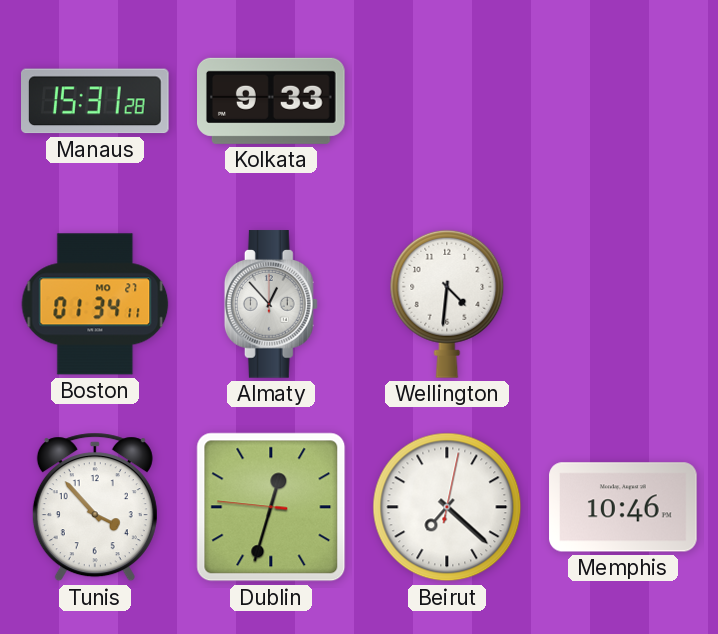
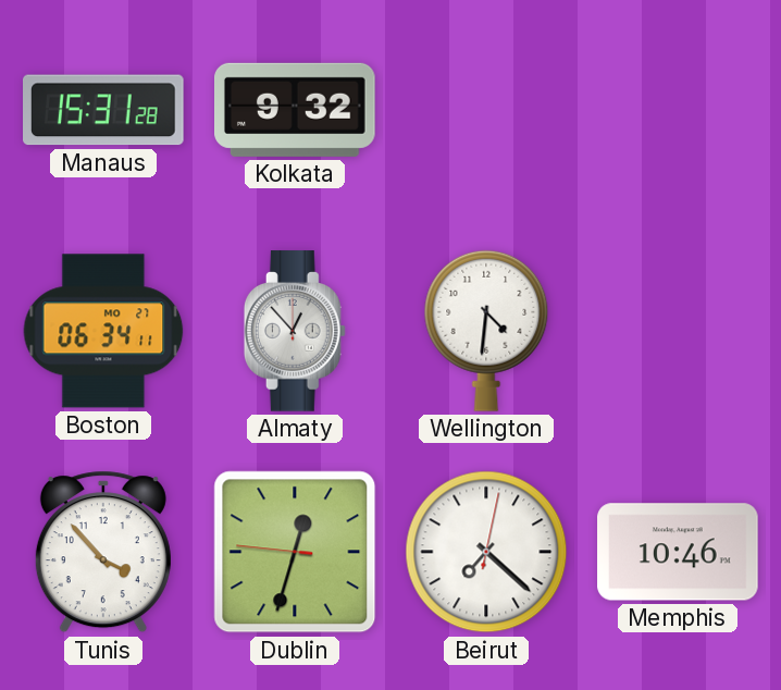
Kolkata: 9:33 -> 9:32
Boston: 01:34 -> 06:34
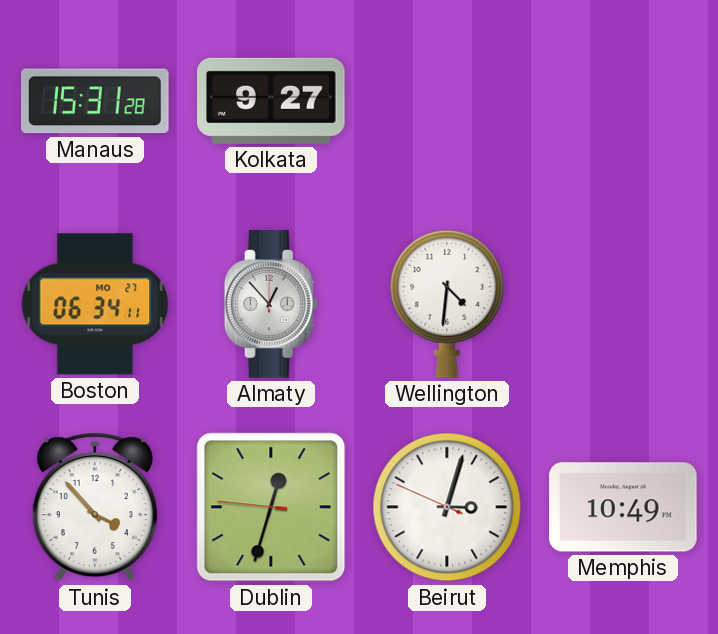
Kolkata: 9:32 -> 9:27
Beirut: 7:22 -> 3:02
Memphis: 10:46 -> 10:49
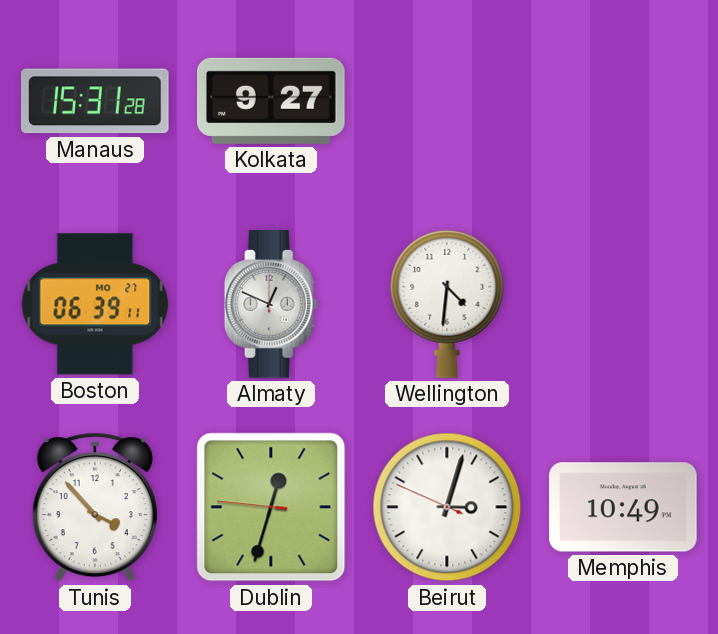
Boston: 06:34 -> 06:39
Almaty: 12:53 -> 12:49
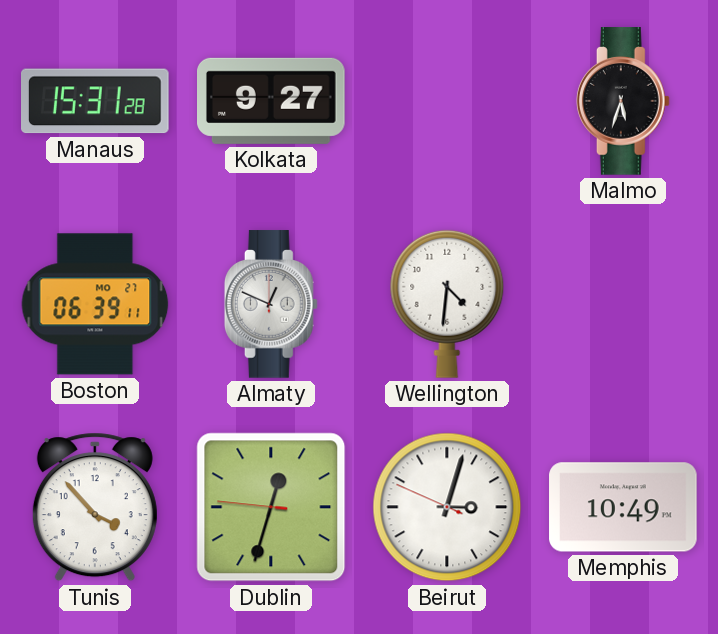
Malmo: none -> 5:33
